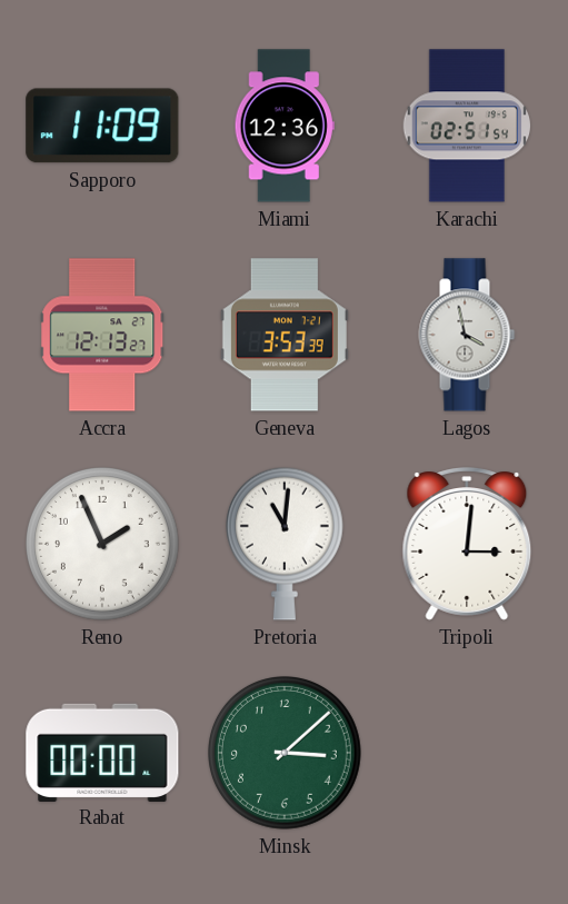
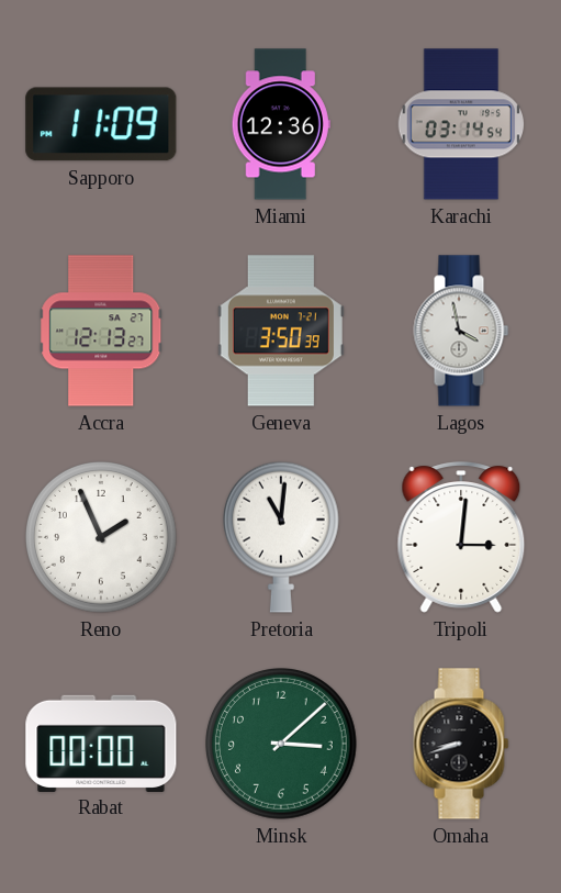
Karachi: 02:51 -> 03:14
Geneva: 3:53 -> 3:50
Omaha: none -> 8:42
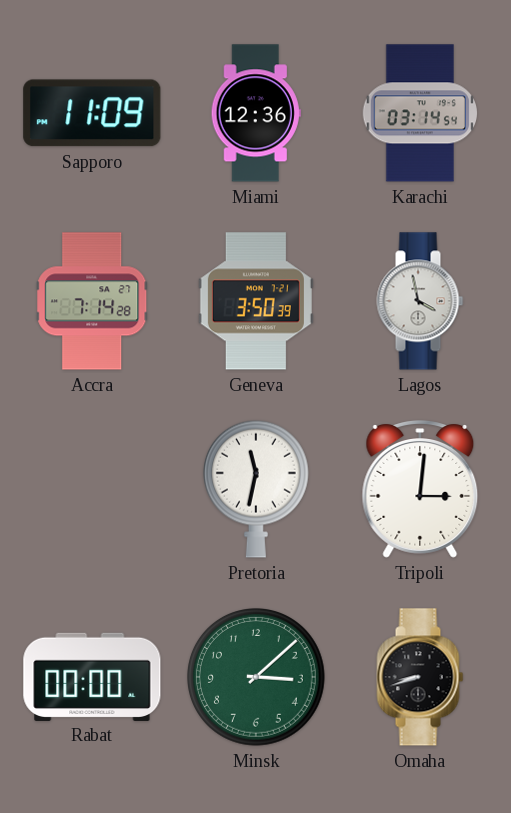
Accra: 12:13 -> 7:14
Reno: 1:56 -> none
Pretoria: 11:01 -> 11:32
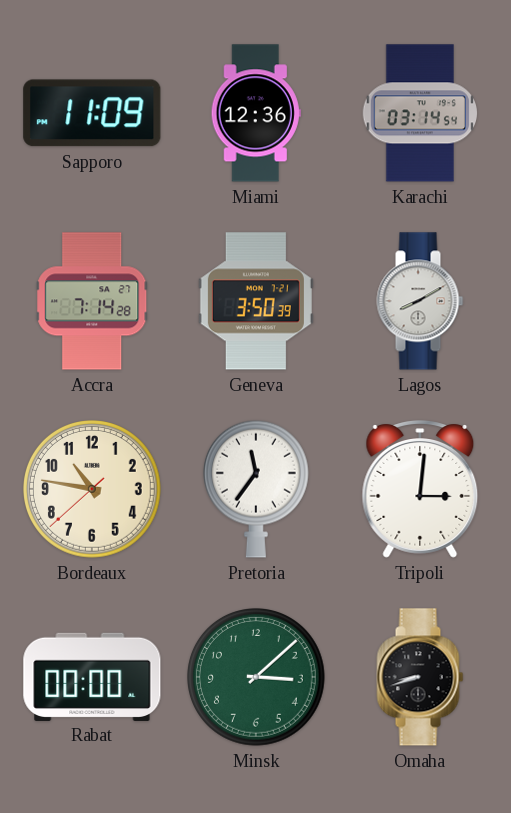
Lagos: 3:58 -> 8:10
Bordeaux: none -> 10:46
Pretoria: 11:32 -> 11:36
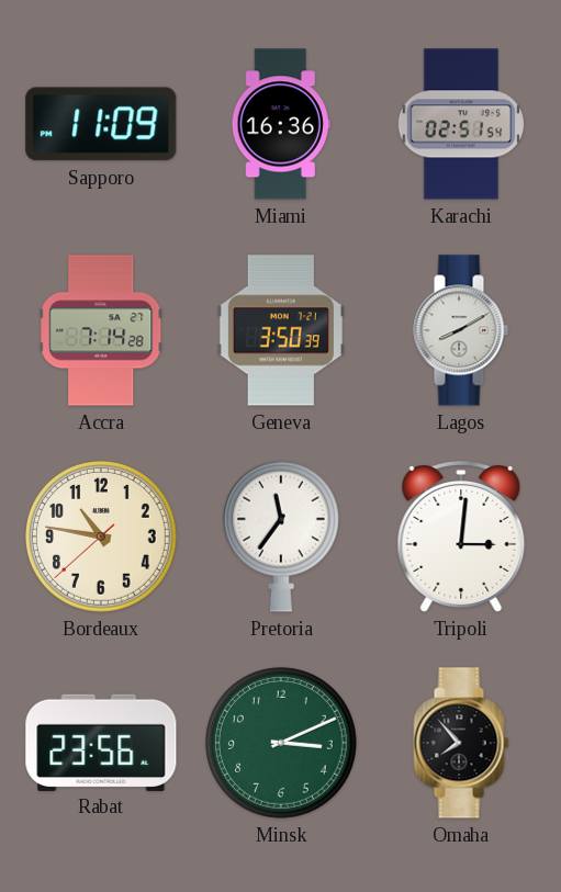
Miami: 12:36 -> 16:36
Karachi: 03:14 -> 02:51
Rabat: 00:00 -> 23:56
Minsk: 3:08 -> 3:11
Omaha: 8:42 -> 7:53
